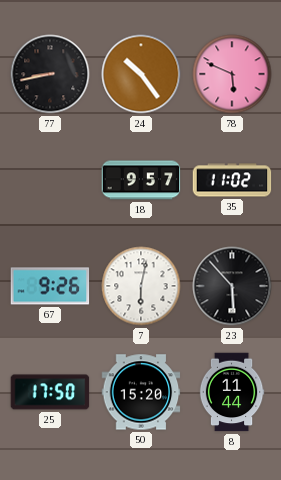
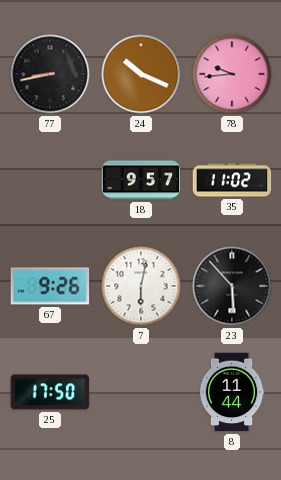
24: 10:24 -> 10:19
78: 5:49 -> 9:44
50: 15:20 -> none
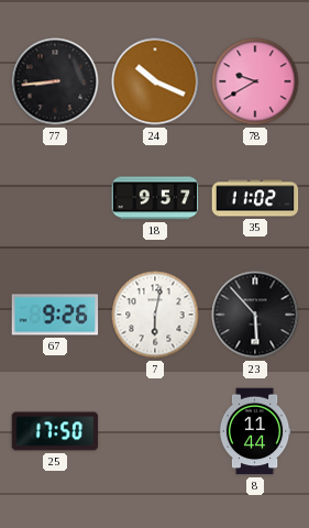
77: 8:43 -> 8:44
78: 9:44 -> 9:40
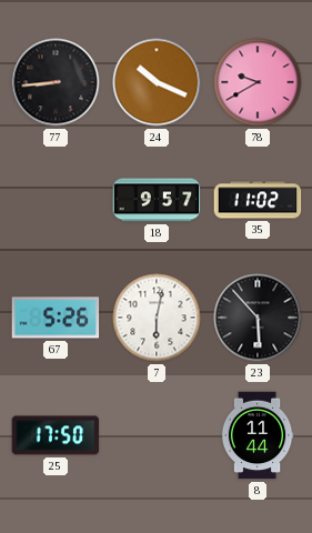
67: 9:26 -> 5:26
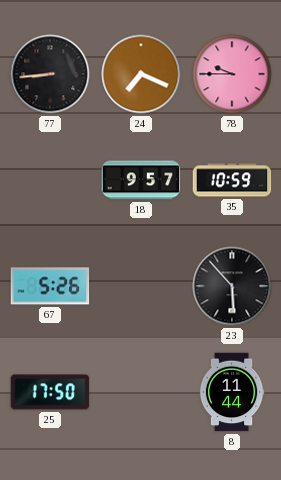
24: 10:19 -> 7:19
78: 9:40 -> 9:45
35: 11:02 -> 10:59
7: 6:02 -> none
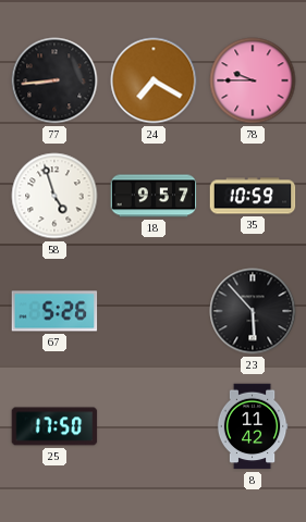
24: 7:19 -> 7:20
58: none -> 4:57
8: 11:44 -> 11:42
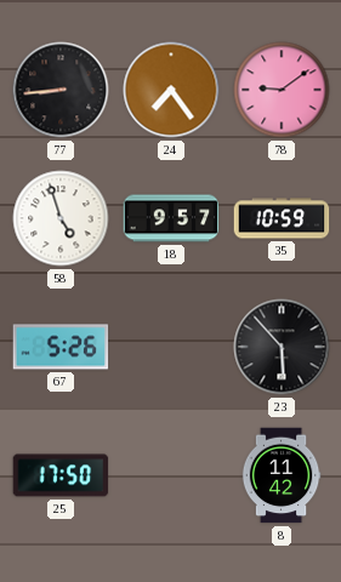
24: 7:20 -> 7:24
78: 9:45 -> 9:09
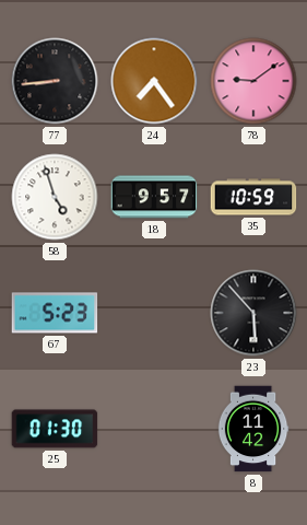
67: 5:26 -> 5:23
25: 17:50 -> 01:30
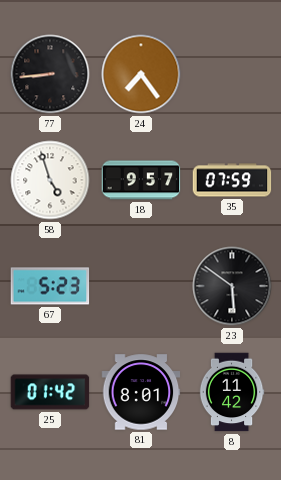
78: 9:09 -> none
35: 10:59 -> 07:59
23: 5:53 -> 5:51
25: 01:30 -> 01:42
81: none -> 8:01
